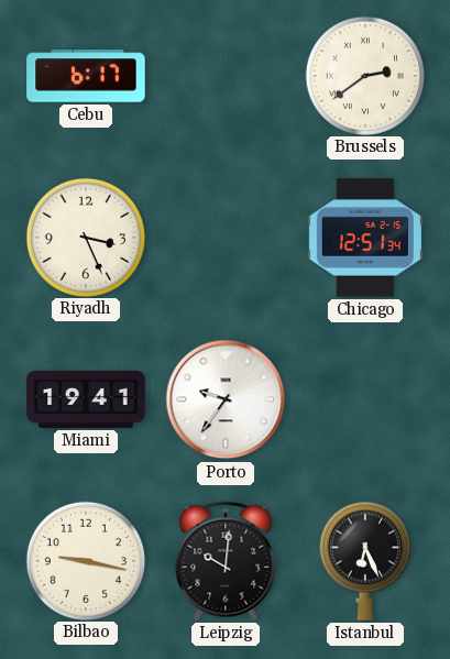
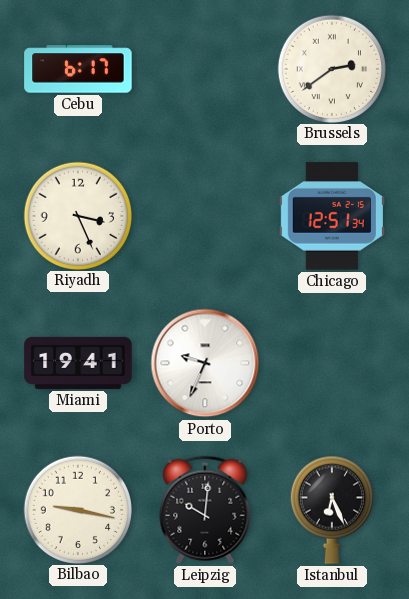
Porto: 9:36 -> 9:34
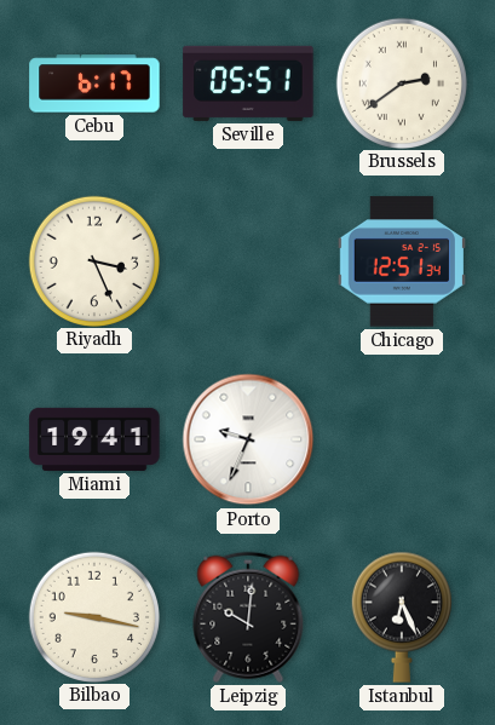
Seville: none -> 05:51
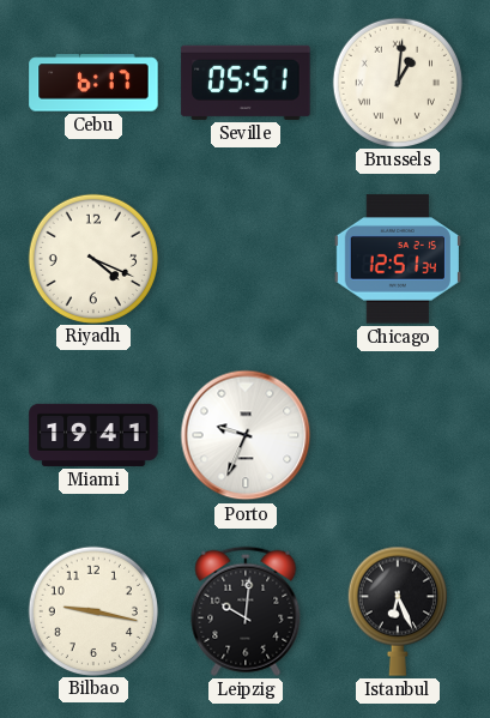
Brussels: 2:39 -> 1:01
Riyadh: 3:26 -> 4:19
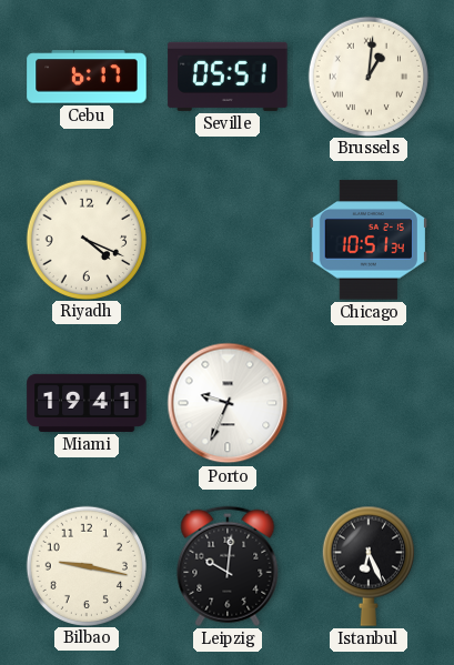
Chicago: 12:51 -> 10:51
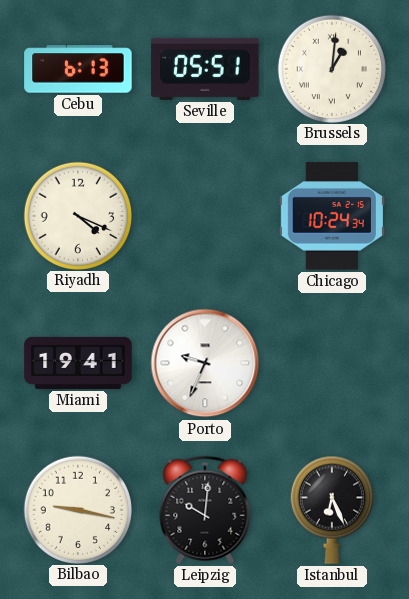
Cebu: 6:17 -> 6:13
Chicago: 10:51 -> 10:24
